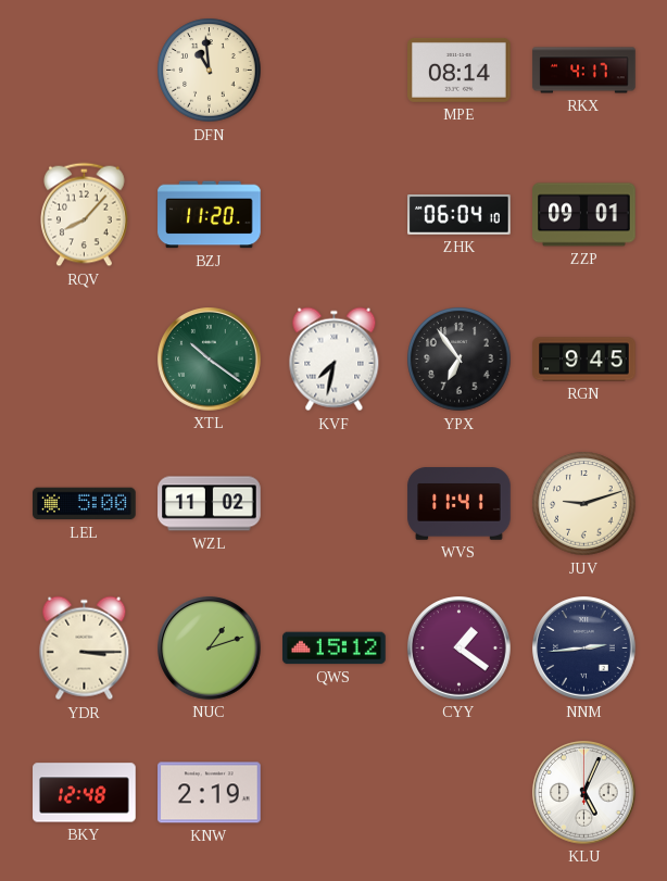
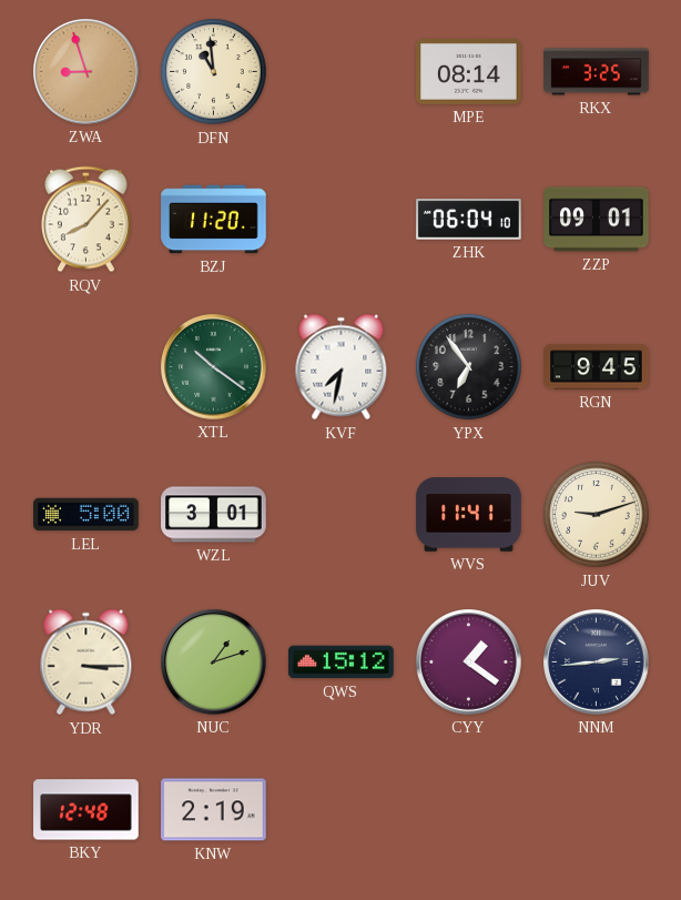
ZWA: none -> 8:57
RKX: 4:17 -> 3:25
WZL: 11:02 -> 3:01
KLU: 5:04 -> none
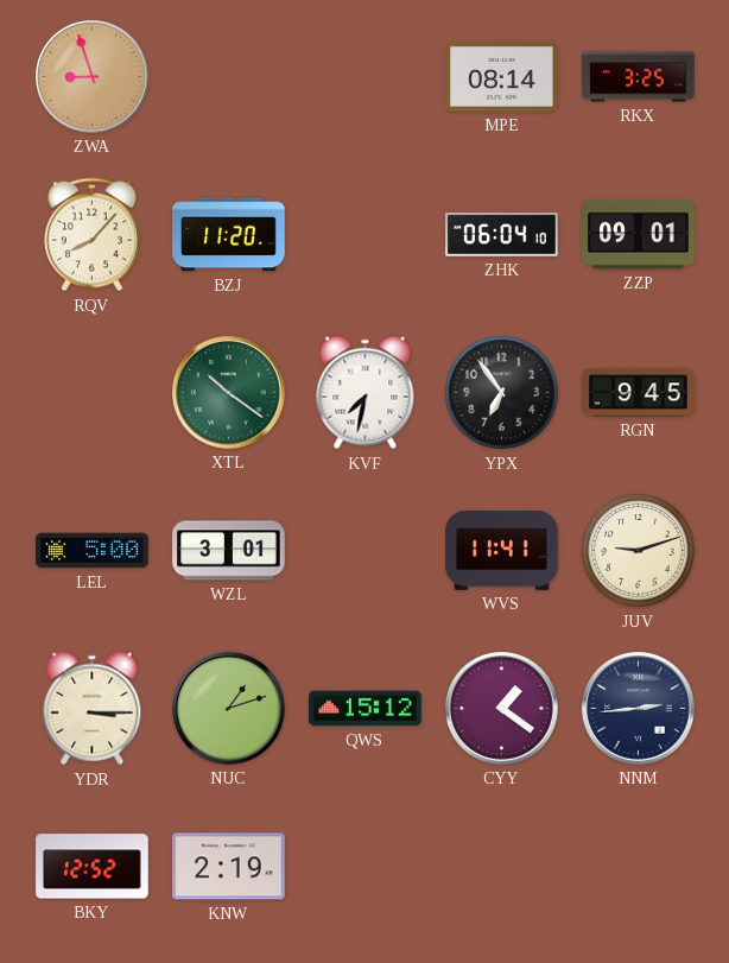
DFN: 10:59 -> none
BKY: 12:48 -> 12:52
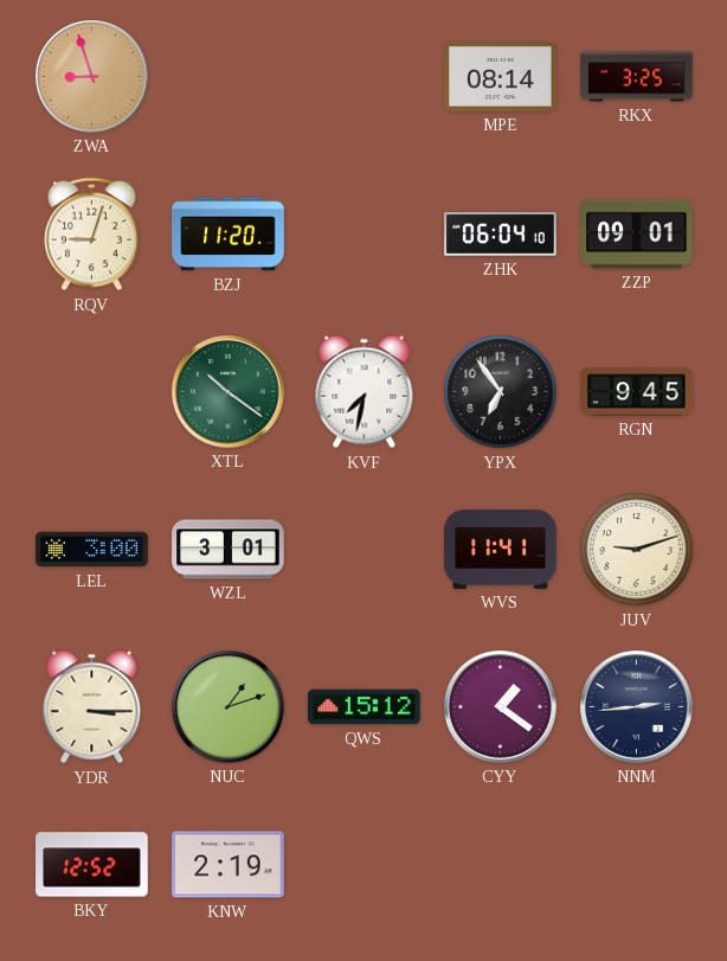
RQV: 8:07 -> 9:03
LEL: 5:00 -> 3:00
